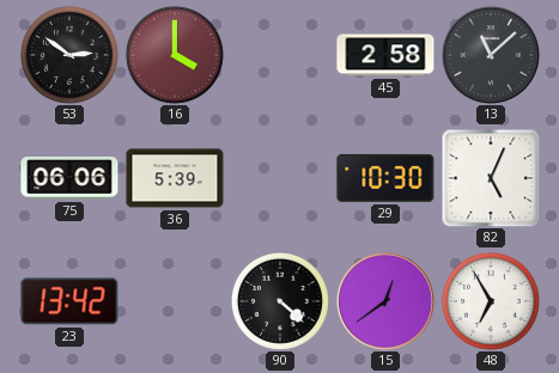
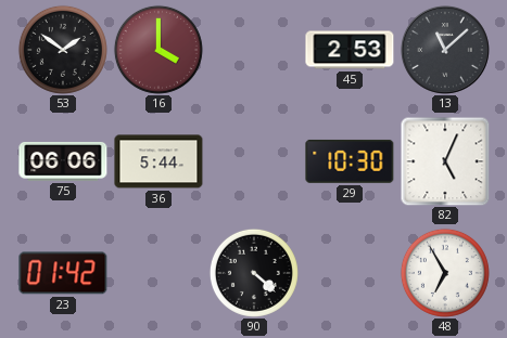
53: 2:51 -> 1:51
45: 2:58 -> 2:53
36: 5:39 -> 5:44
23: 13:42 -> 01:42
15: 12:39 -> none
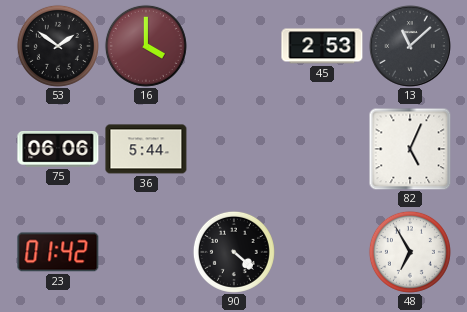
29: 10:30 -> none
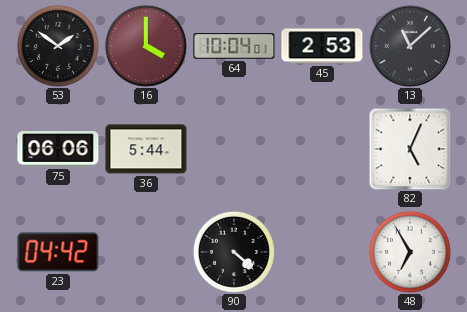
64: none -> 10:04
23: 01:42 -> 04:42
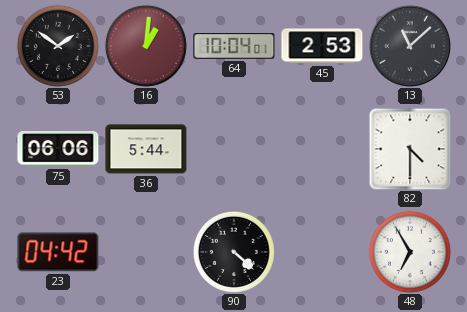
16: 4:00 -> 1:01
82: 5:04 -> 4:30
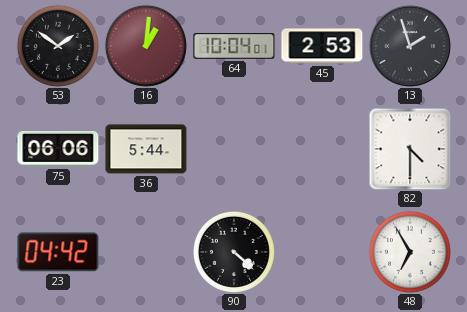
13: 11:08 -> 1:57
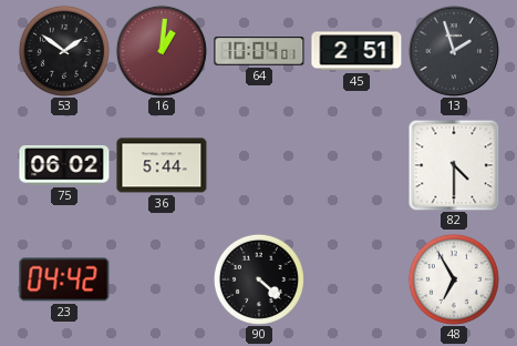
45: 2:53 -> 2:51
75: 06:06 -> 06:02
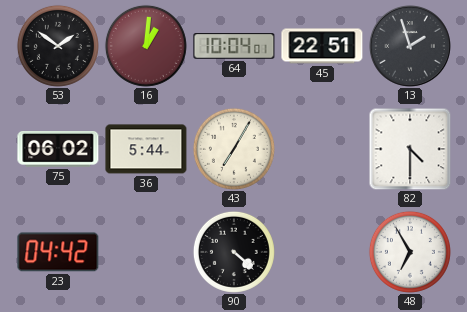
45: 2:51 -> 22:51
43: none -> 7:05
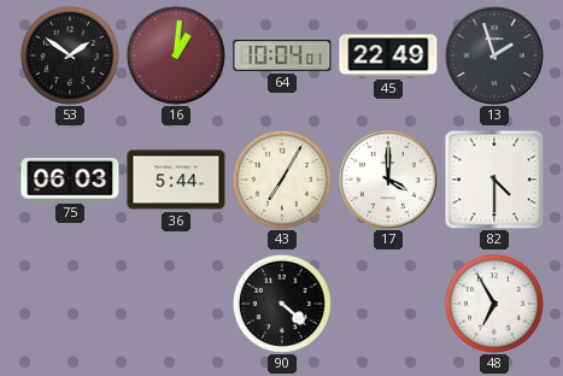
45: 22:51 -> 22:49
75: 06:02 -> 06:03
17: none -> 4:00
23: 04:42 -> none
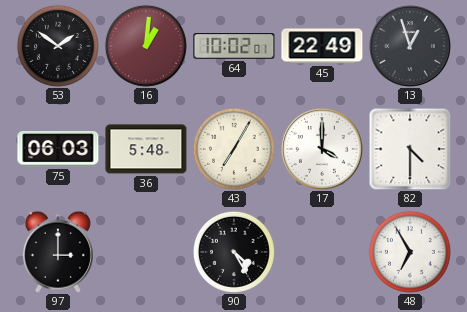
64: 10:04 -> 10:02
13: 1:57 -> 12:57
36: 5:44 -> 5:48
97: none -> 3:00
90: 4:22 -> 4:25
